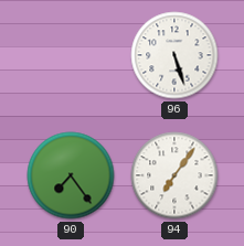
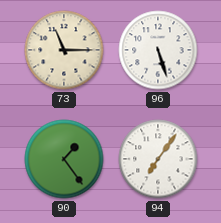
73: none -> 11:15
90: 7:24 -> 1:24
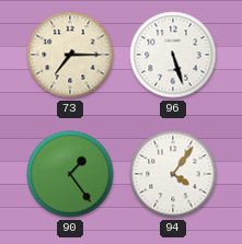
73: 11:15 -> 7:15
94: 7:06 -> 4:06
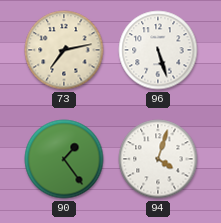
73: 7:15 -> 7:13
94: 4:06 -> 4:03
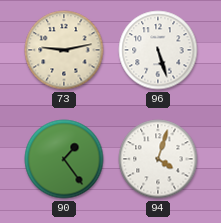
73: 7:13 -> 9:13
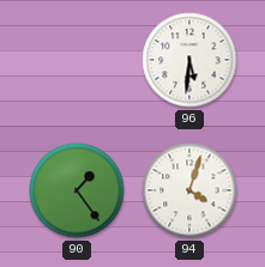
73: 9:13 -> none
96: 5:27 -> 5:31
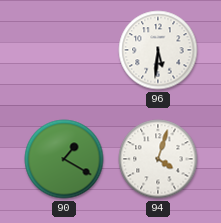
90: 1:24 -> 1:20
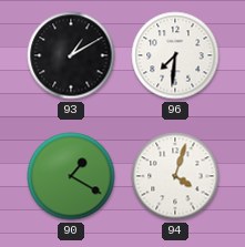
93: none -> 1:10
96: 5:31 -> 7:31
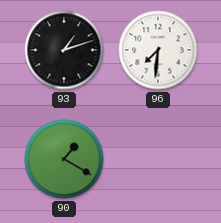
93: 1:10 -> 1:12
94: 4:03 -> none
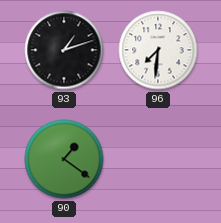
90: 1:20 -> 1:21
